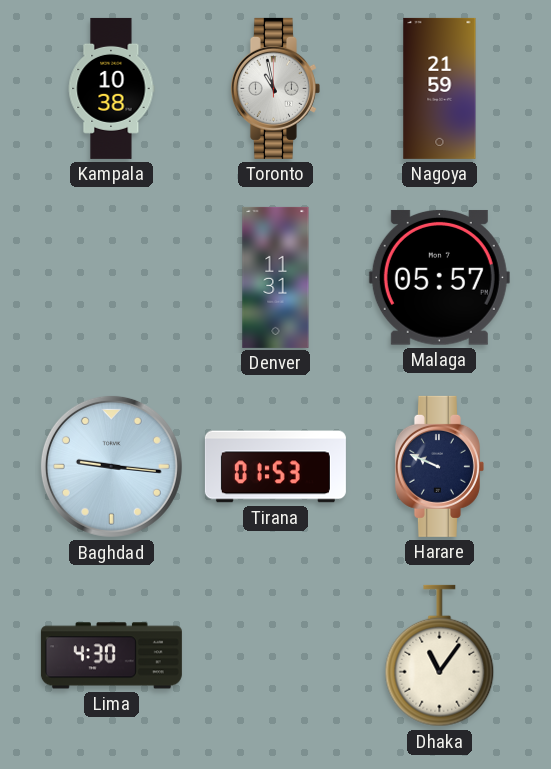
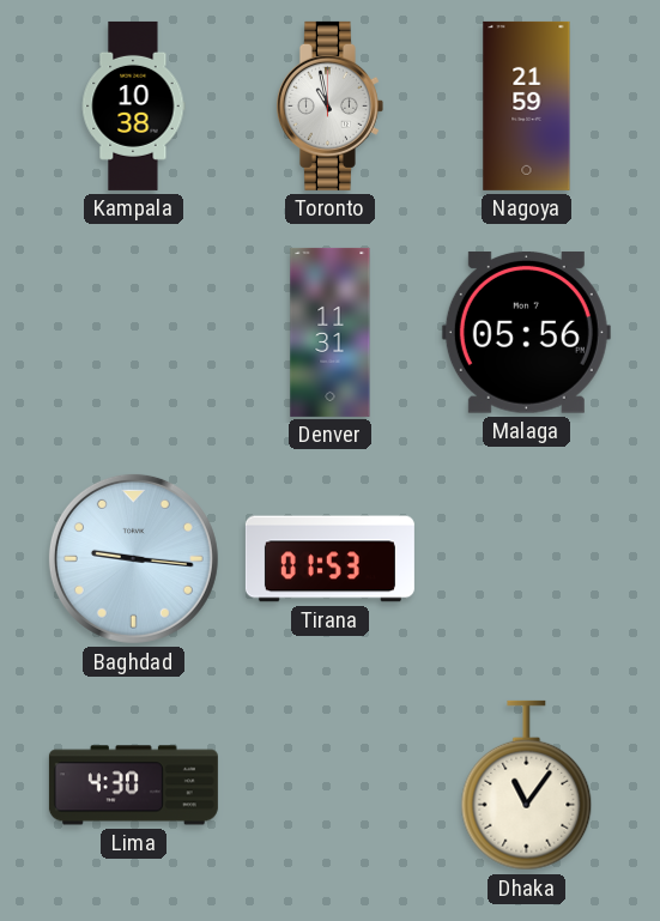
Malaga: 05:57 -> 05:56
Harare: 9:49 -> none
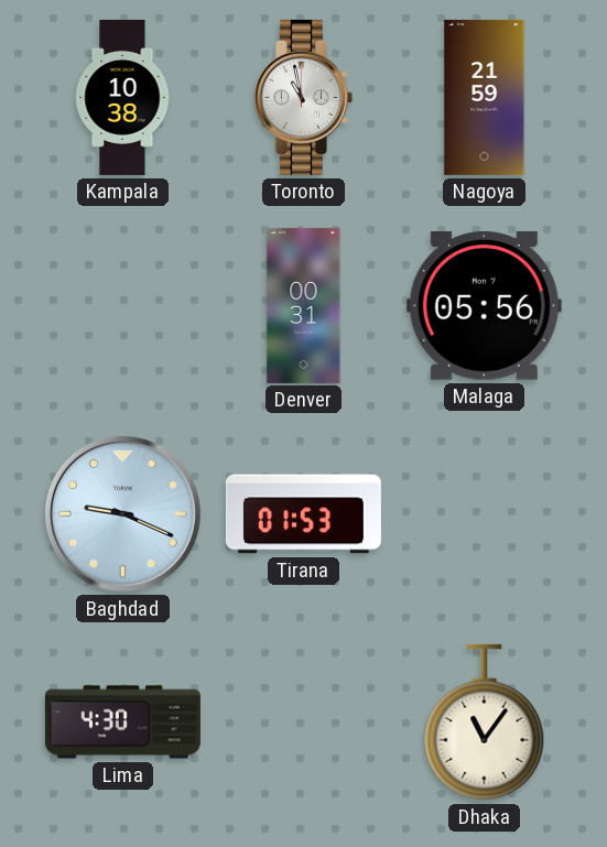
Denver: 11:31 -> 00:31
Baghdad: 9:16 -> 9:19
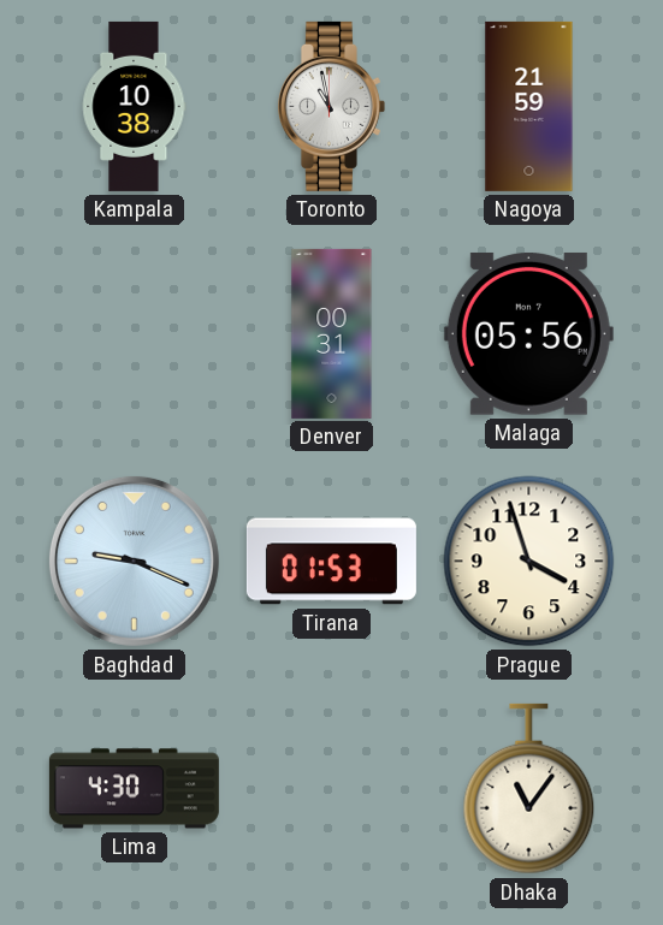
Prague: none -> 3:57
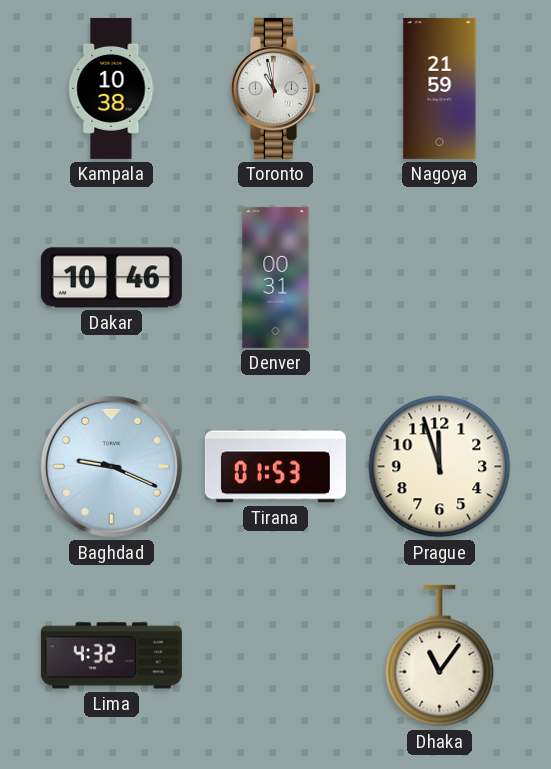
Dakar: none -> 10:46
Malaga: 05:56 -> none
Prague: 3:57 -> 11:57
Lima: 4:30 -> 4:32
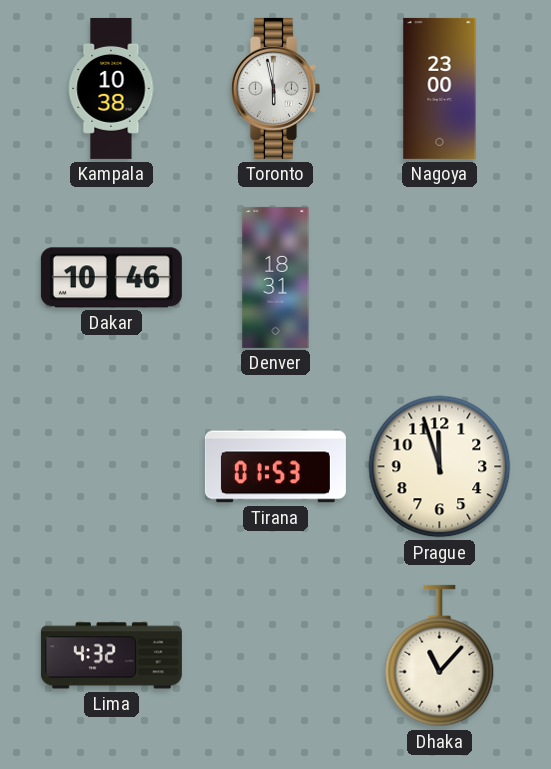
Toronto: 10:58 -> 5:58
Nagoya: 21:59 -> 23:00
Denver: 00:31 -> 18:31
Baghdad: 9:19 -> none
Dhaka: 11:06 -> 11:07
